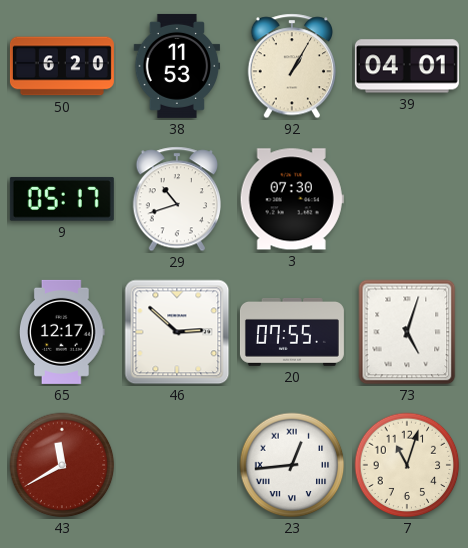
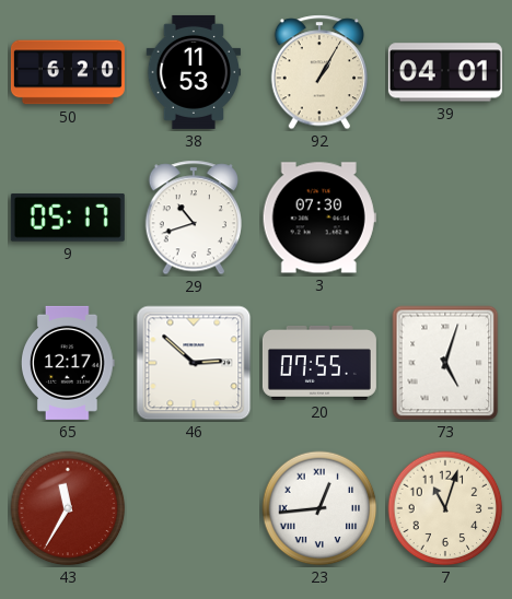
43: 11:40 -> 11:35
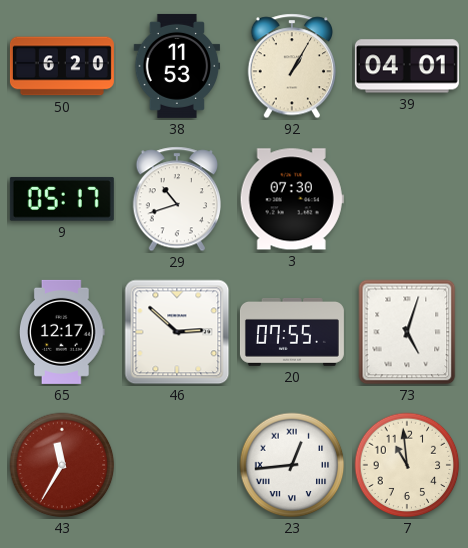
7: 11:03 -> 10:59
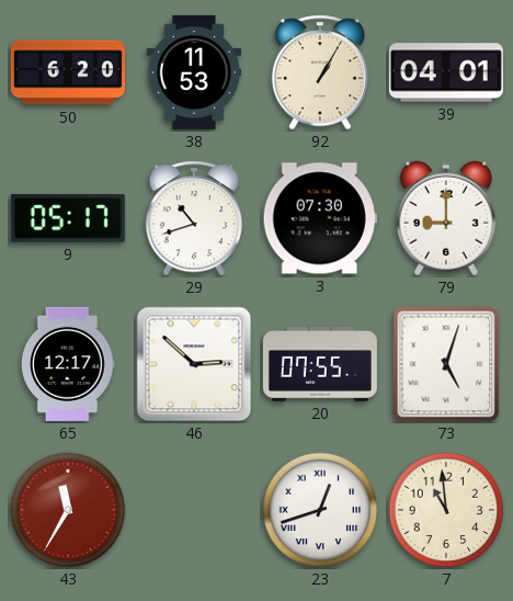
79: none -> 9:00
23: 12:44 -> 12:42
